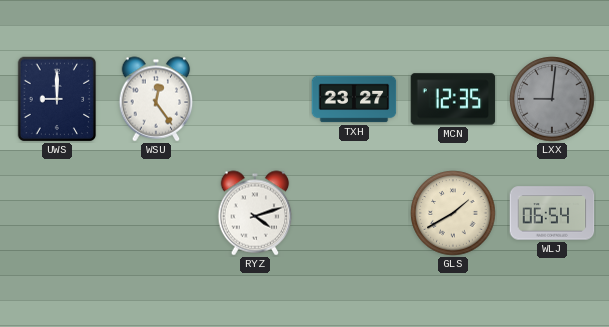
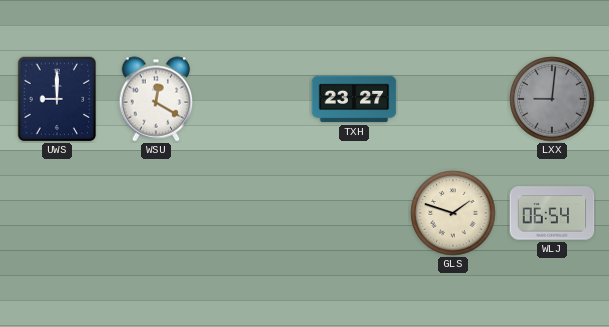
WSU: 12:24 -> 12:20
MCN: 12:35 -> none
RYZ: 4:12 -> none
GLS: 1:40 -> 1:48
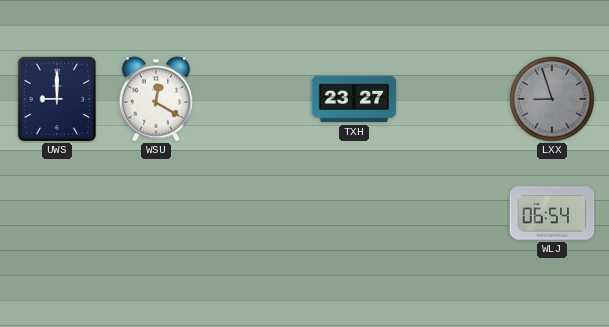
LXX: 9:01 -> 8:57
GLS: 1:48 -> none
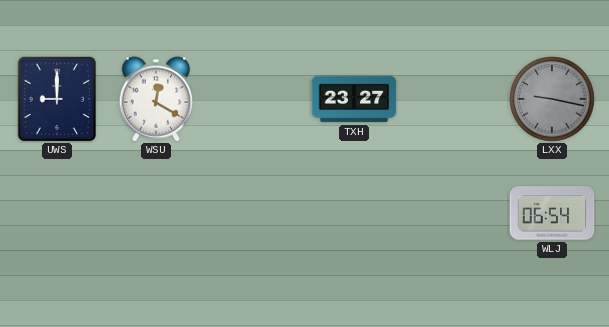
LXX: 8:57 -> 9:17
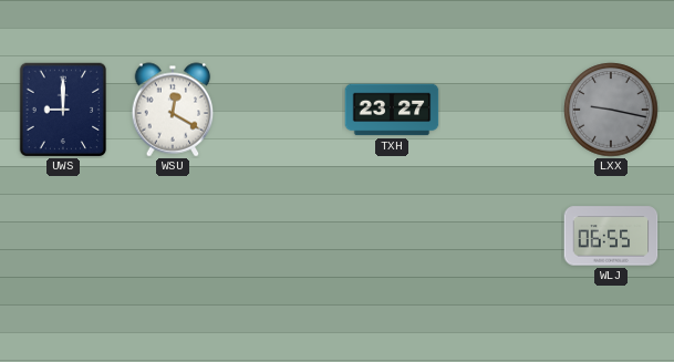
WLJ: 06:54 -> 06:55
